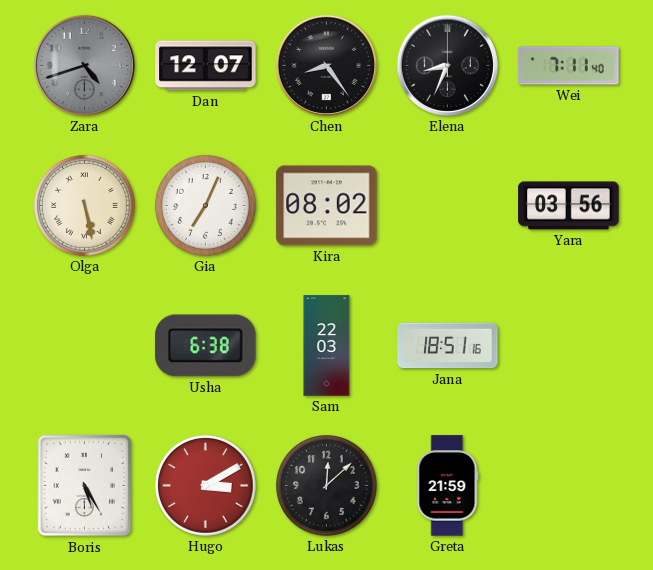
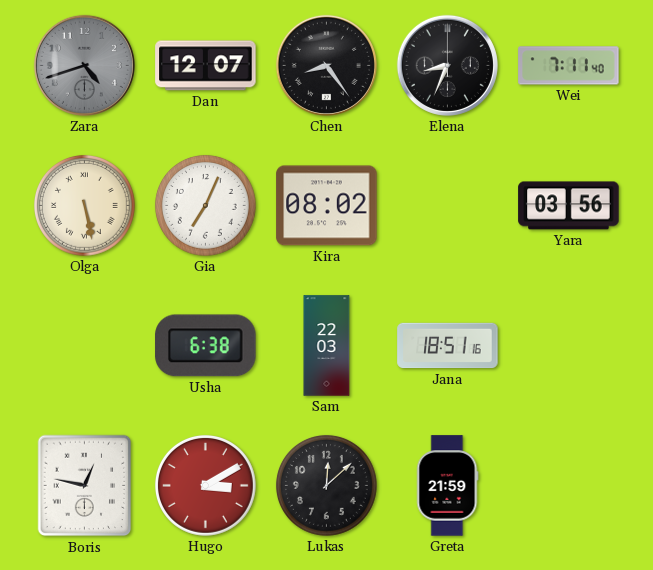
Boris: 5:25 -> 12:47
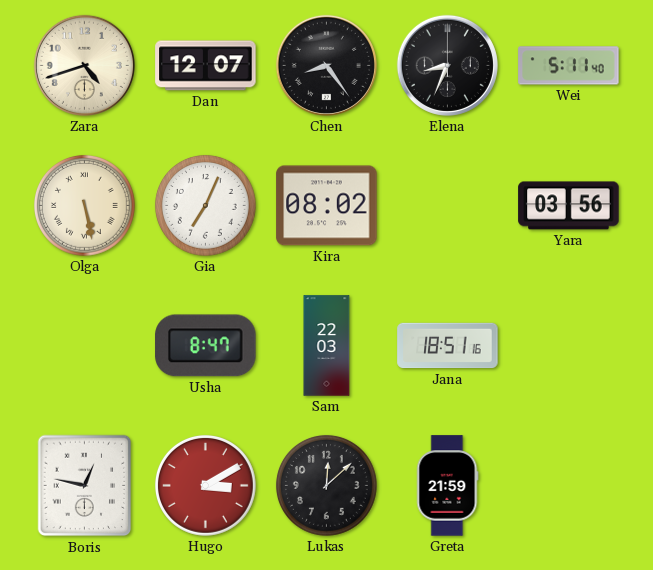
Zara dial: grey -> cream
Wei: 7:11 -> 5:11
Usha: 6:38 -> 8:47
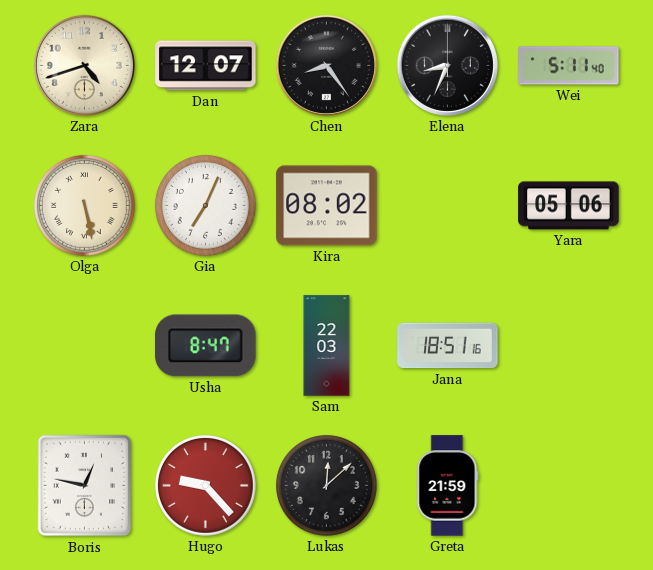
Yara: 03:56 -> 05:06
Hugo: 3:10 -> 9:23
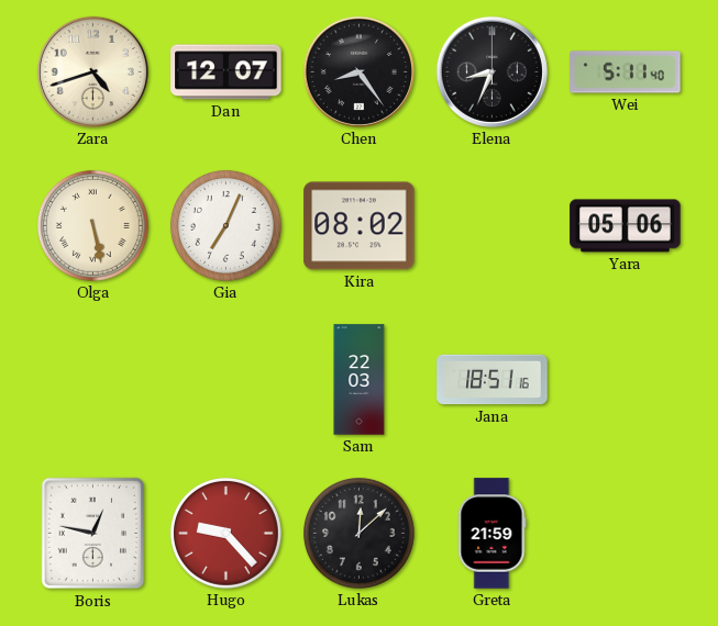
Usha: 8:47 -> none
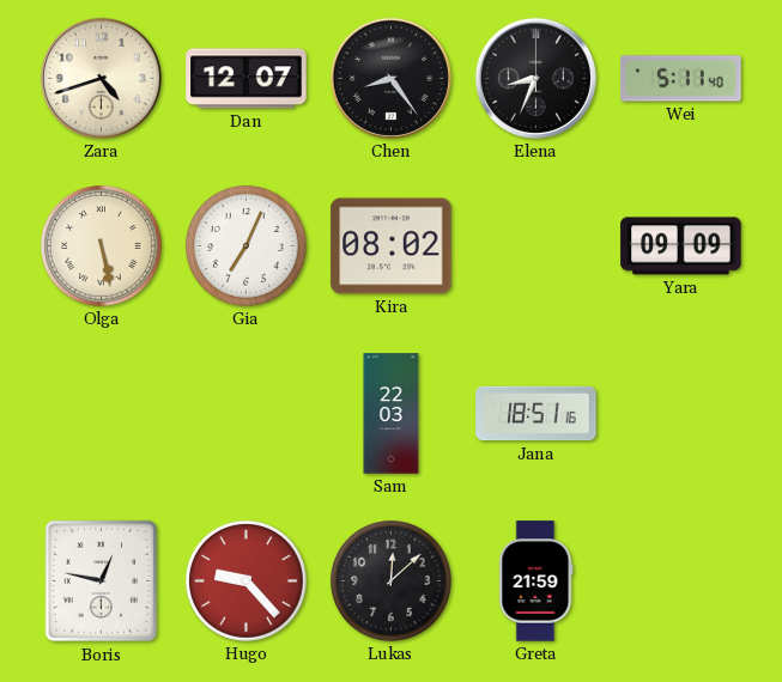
Yara: 05:06 -> 09:09
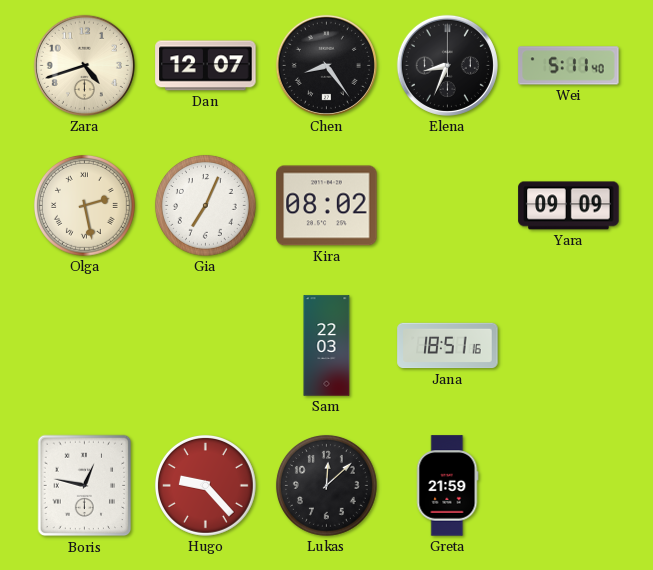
Olga: 5:28 -> 2:28
